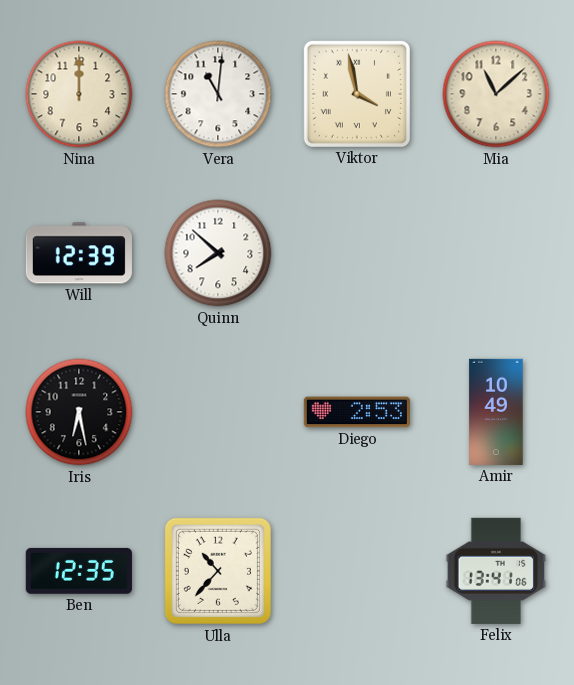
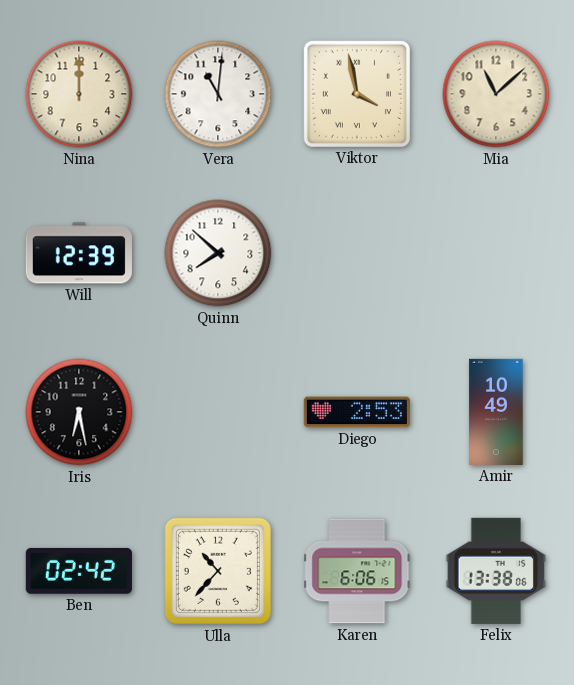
Ben: 12:35 -> 02:42
Karen: none -> 6:06
Felix: 13:41 -> 13:38
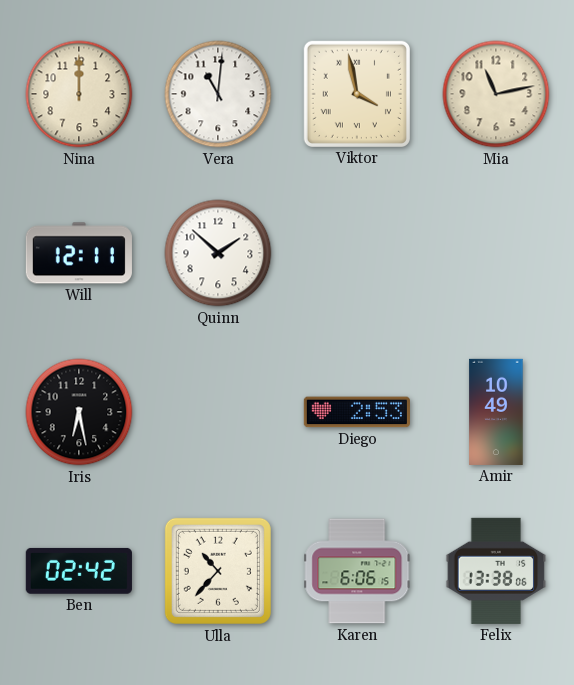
Mia: 11:08 -> 11:13
Will: 12:39 -> 12:11
Quinn: 7:52 -> 1:52
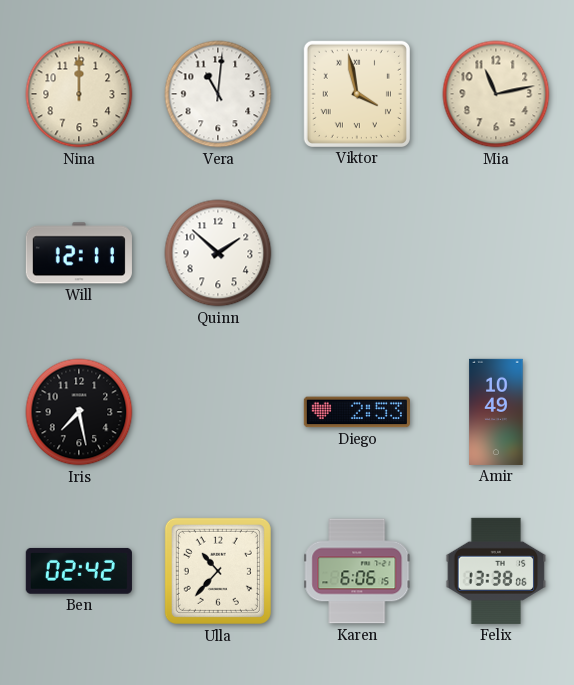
Iris: 6:28 -> 7:28
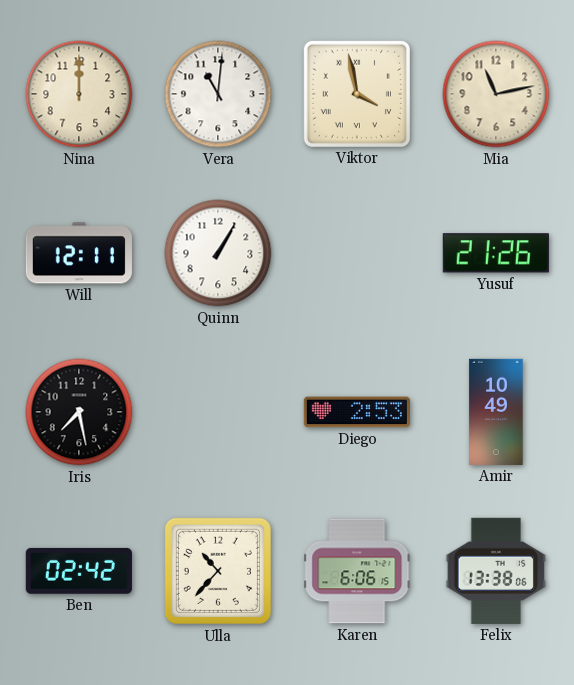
Quinn: 1:52 -> 1:05
Yusuf: none -> 21:26
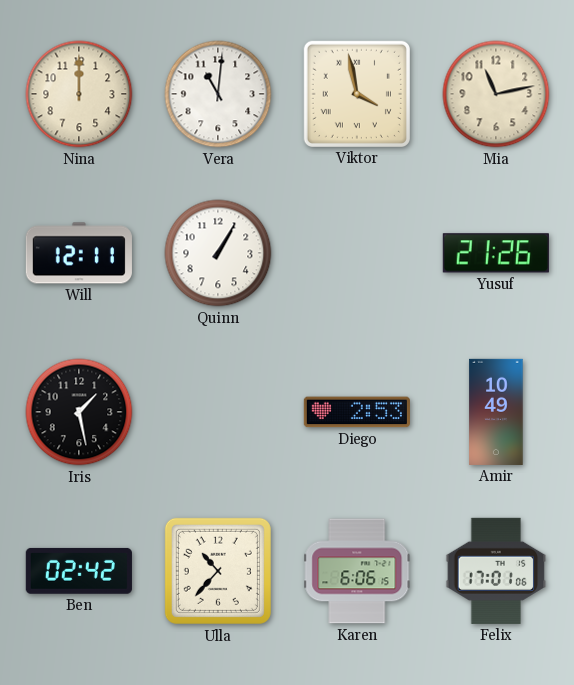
Iris: 7:28 -> 1:28
Felix: 13:38 -> 17:01
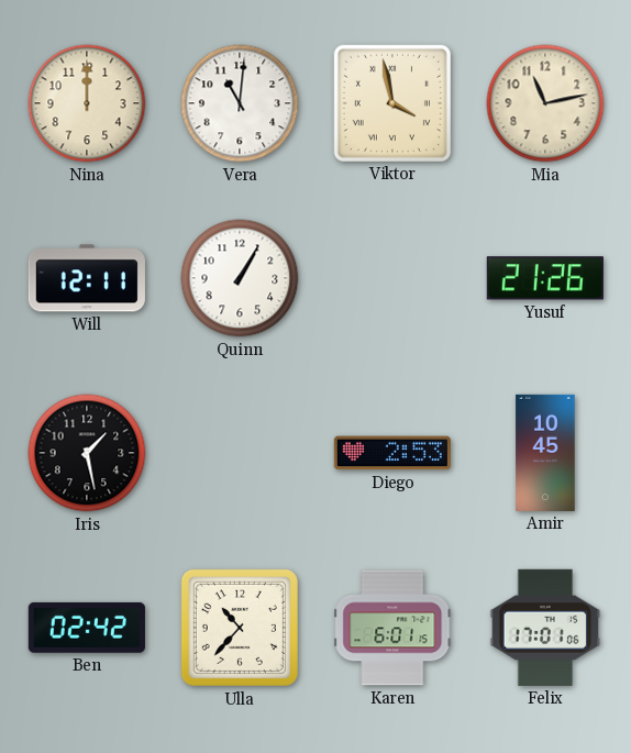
Amir: 10:49 -> 10:45
Karen: 6:06 -> 6:01
